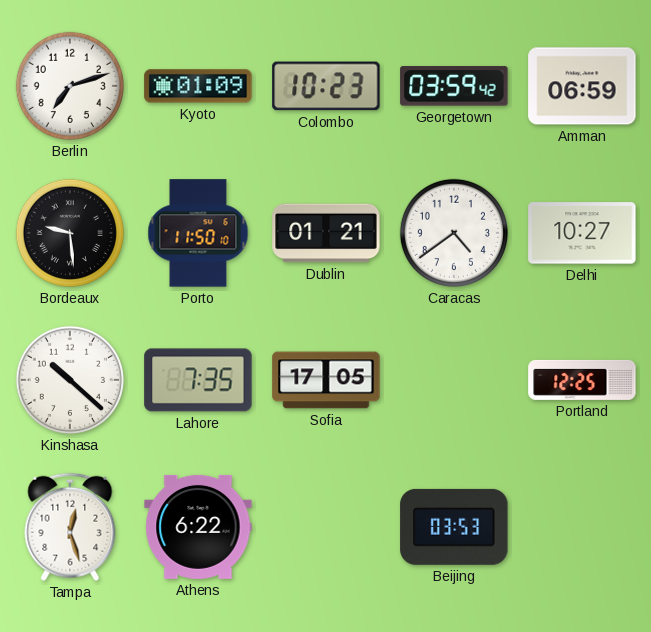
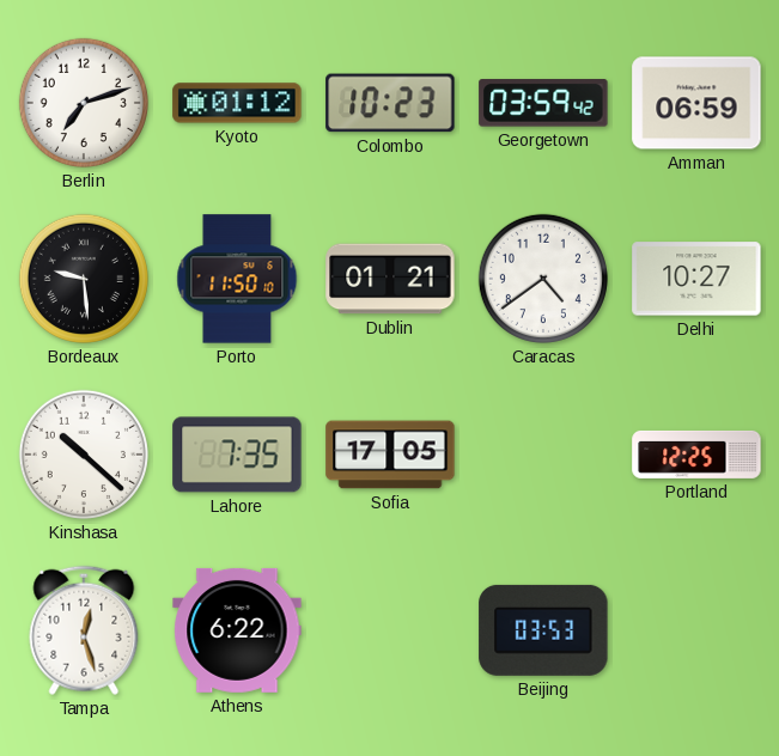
Kyoto: 01:09 -> 01:12
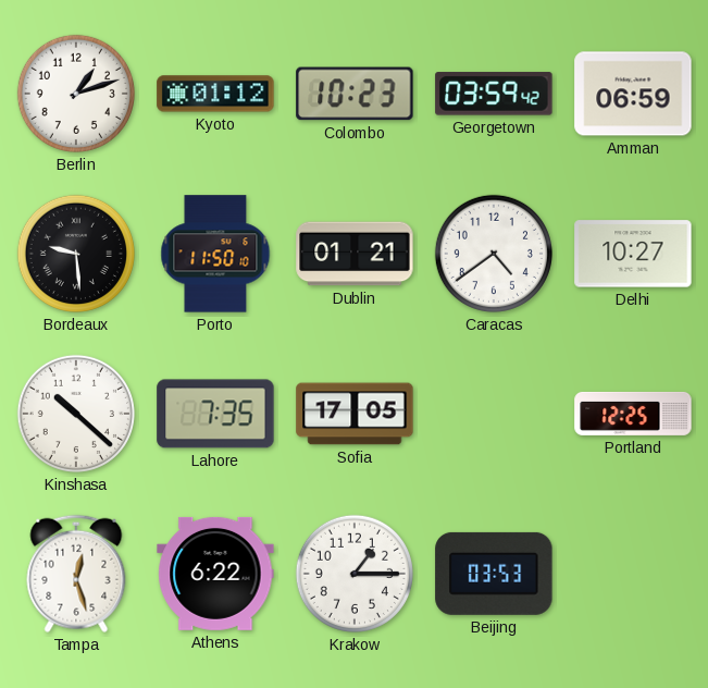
Berlin: 7:12 -> 1:12
Krakow: none -> 1:15
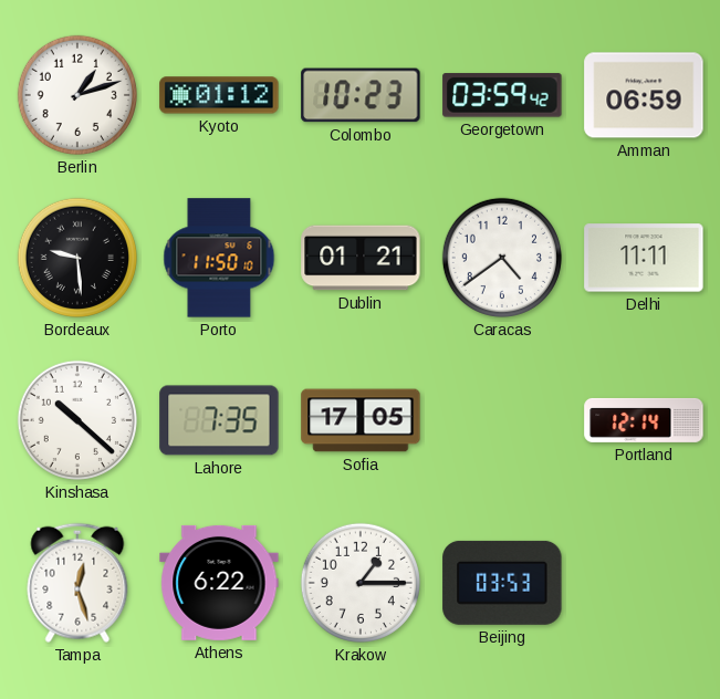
Delhi: 10:27 -> 11:11
Portland: 12:25 -> 12:14
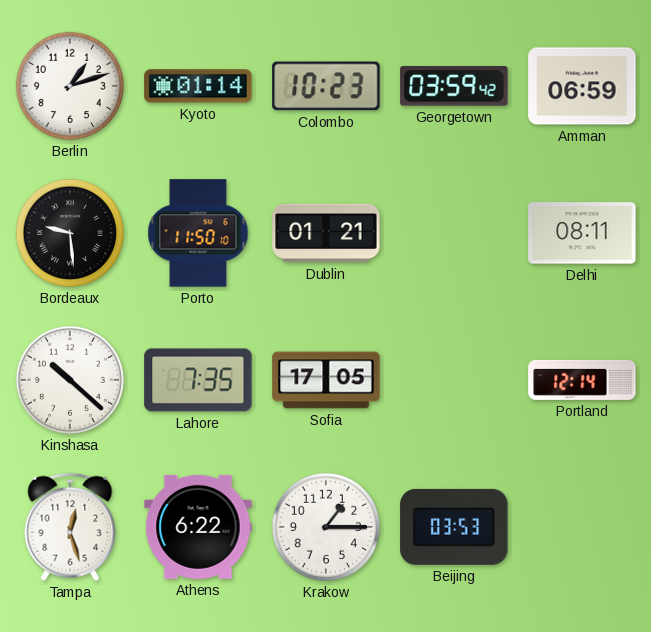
Kyoto: 01:12 -> 01:14
Caracas: 4:39 -> none
Delhi: 11:11 -> 08:11
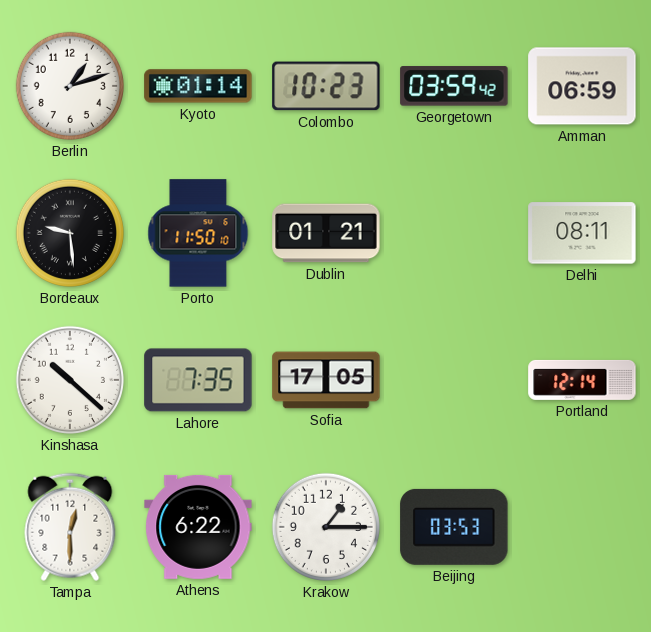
Tampa: 12:27 -> 12:30
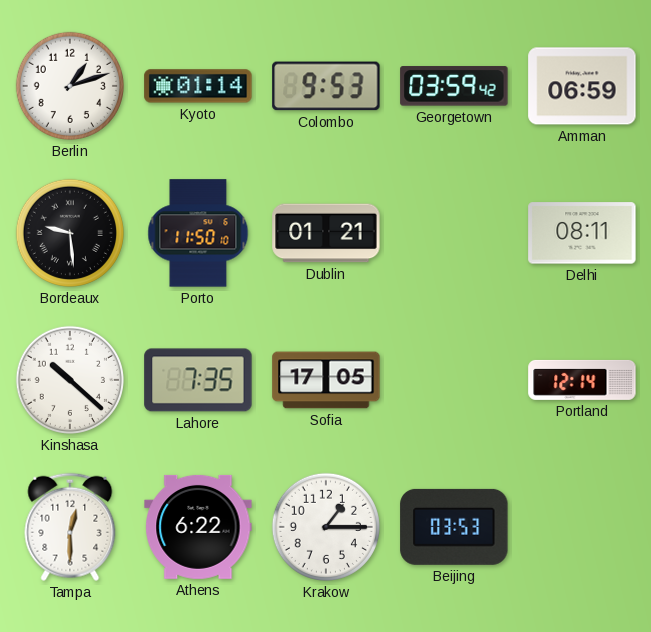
Colombo: 10:23 -> 9:53
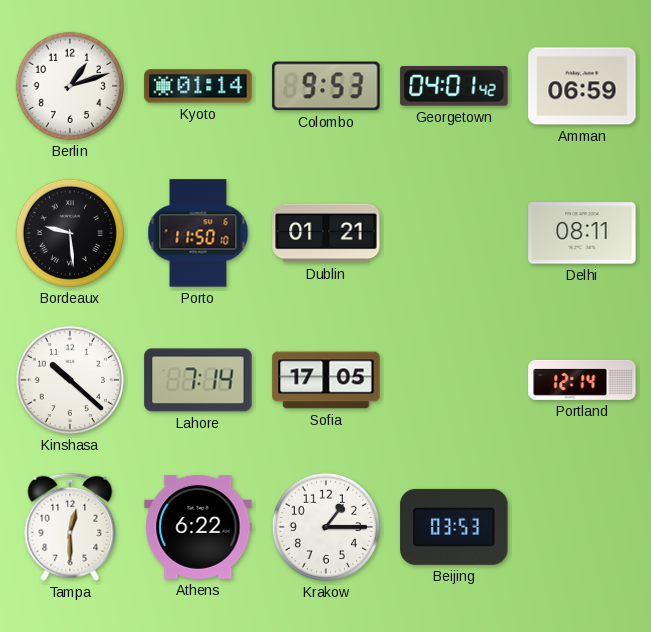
Georgetown: 03:59 -> 04:01
Lahore: 7:35 -> 7:14
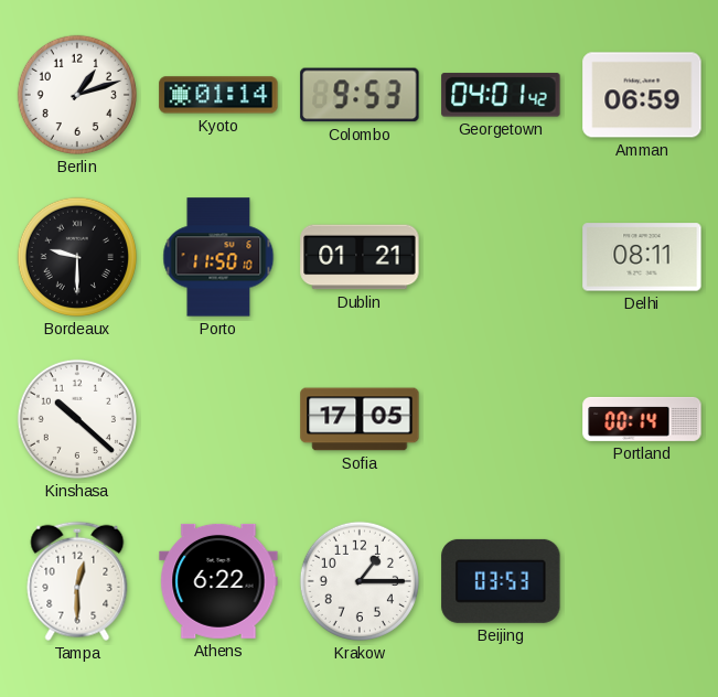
Bordeaux: 9:29 -> 9:30
Lahore: 7:14 -> none
Portland: 12:14 -> 00:14
